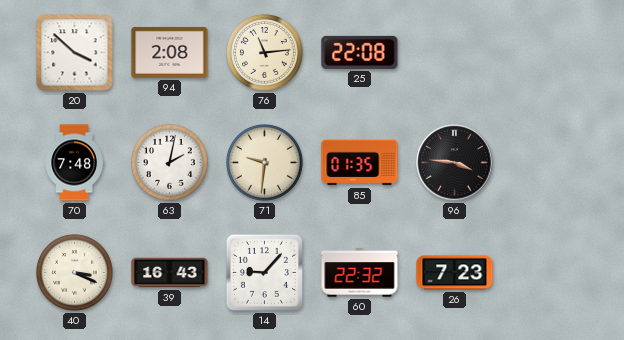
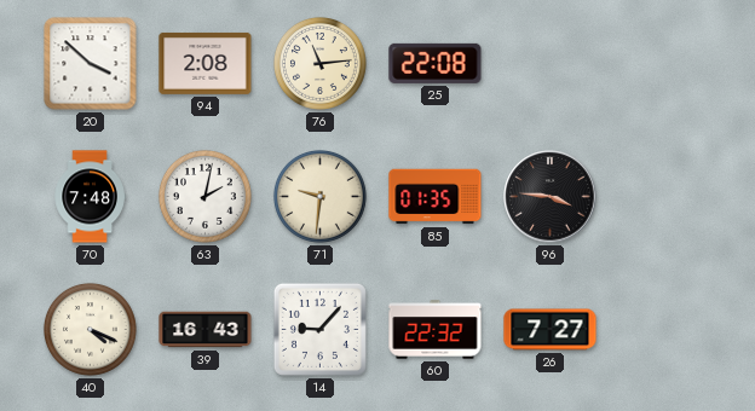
40: 3:19 -> 4:19
26: 7:23 -> 7:27
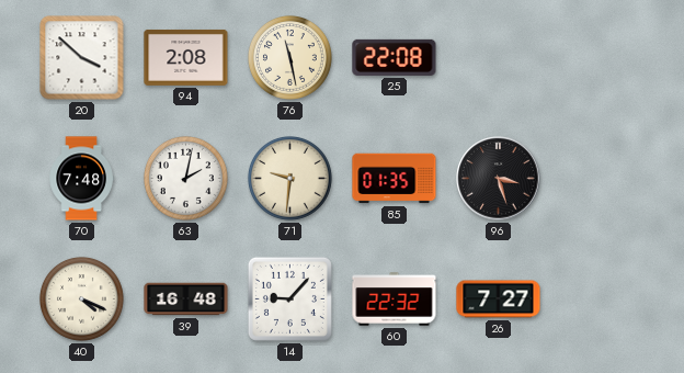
76: 11:14 -> 11:28
96: 3:46 -> 3:27
39: 16:43 -> 16:48
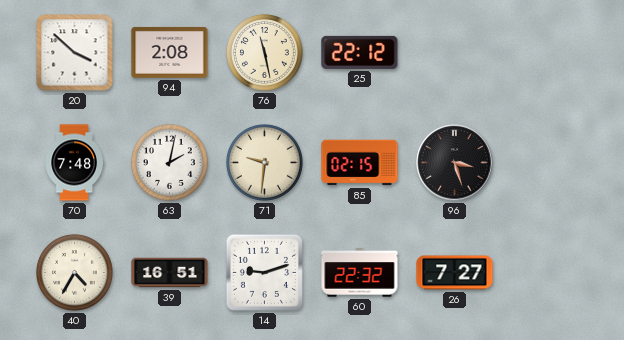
25: 22:08 -> 22:12
85: 01:35 -> 02:15
40: 4:19 -> 4:35
39: 16:48 -> 16:51
14: 9:07 -> 9:12
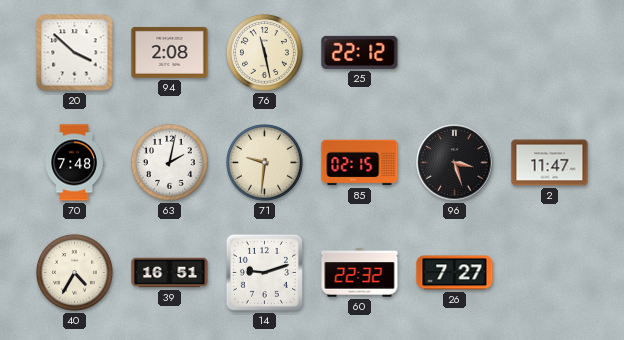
2: none -> 11:47
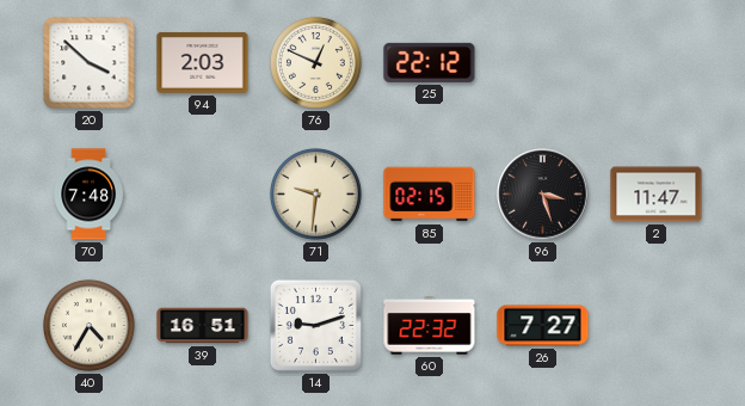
94: 2:08 -> 2:03
76: 11:28 -> 12:49
63: 2:02 -> none
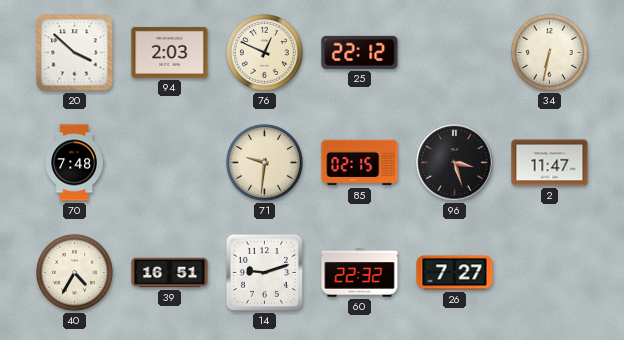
34: none -> 6:32
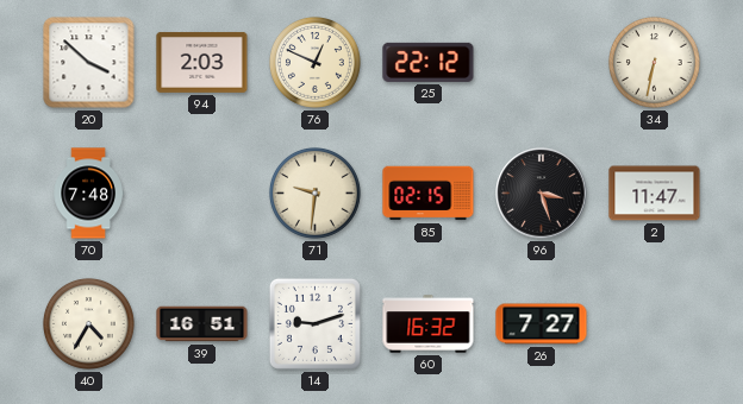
60: 22:32 -> 16:32
